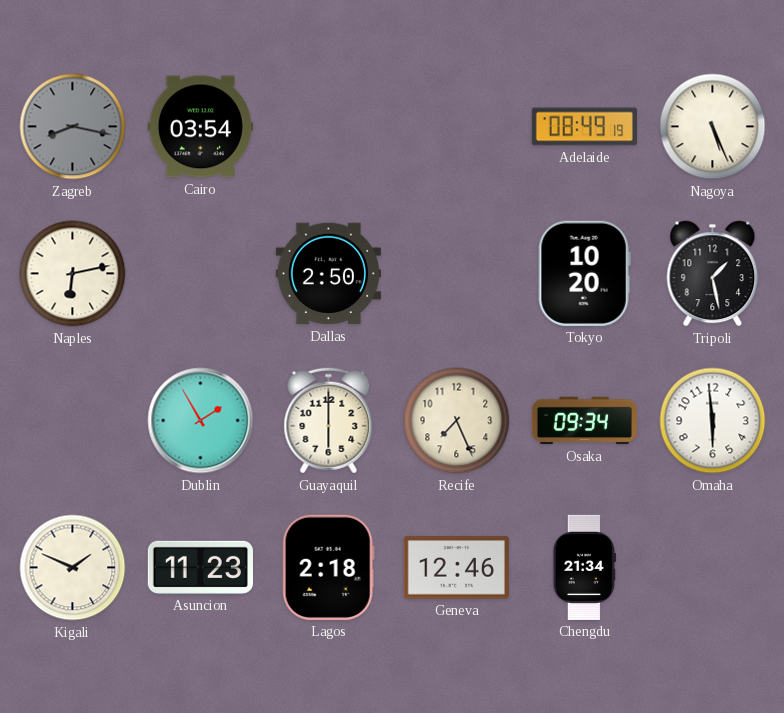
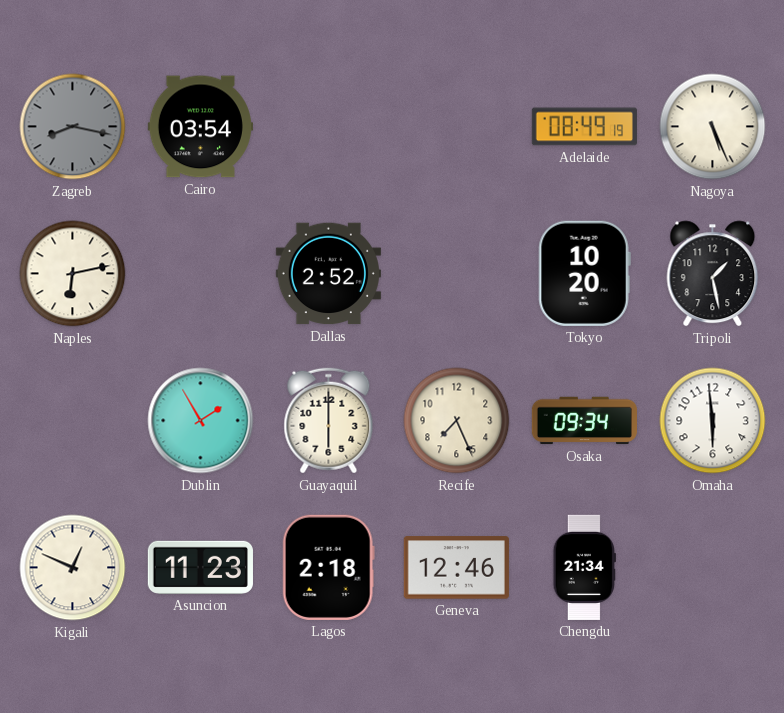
Dallas: 2:50 -> 2:52
Kigali: 1:49 -> 12:49
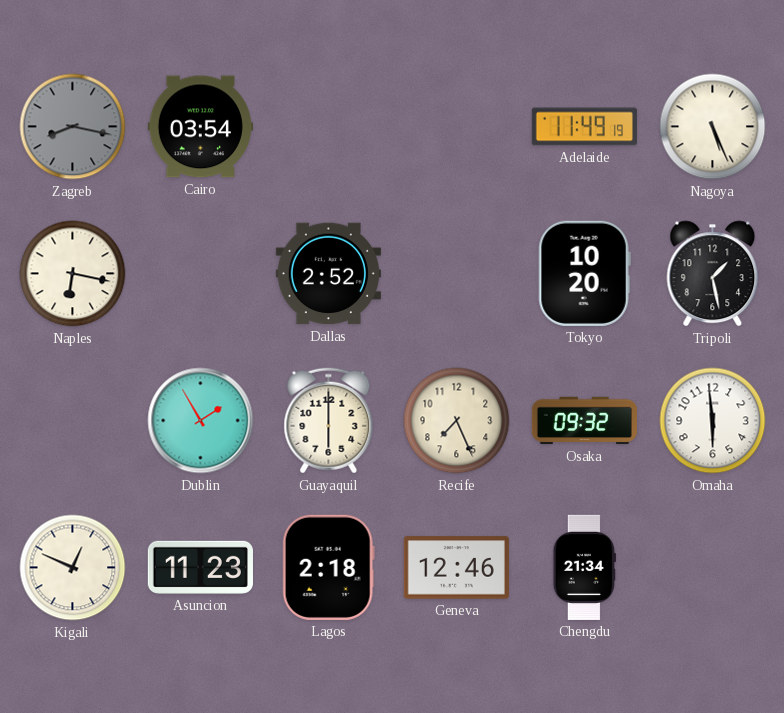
Adelaide: 08:49 -> 11:49
Naples: 6:13 -> 6:17
Osaka: 09:34 -> 09:32
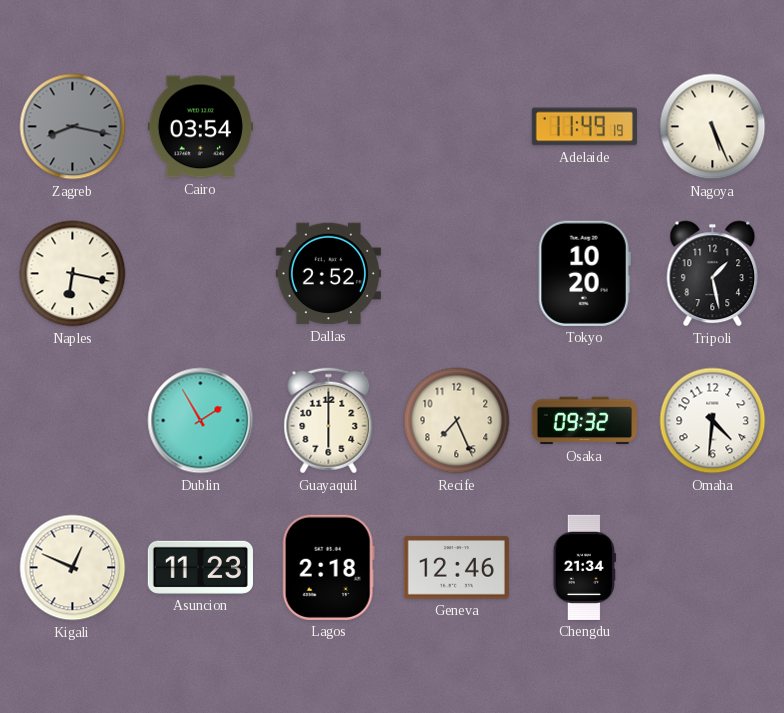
Omaha: 5:59 -> 4:31
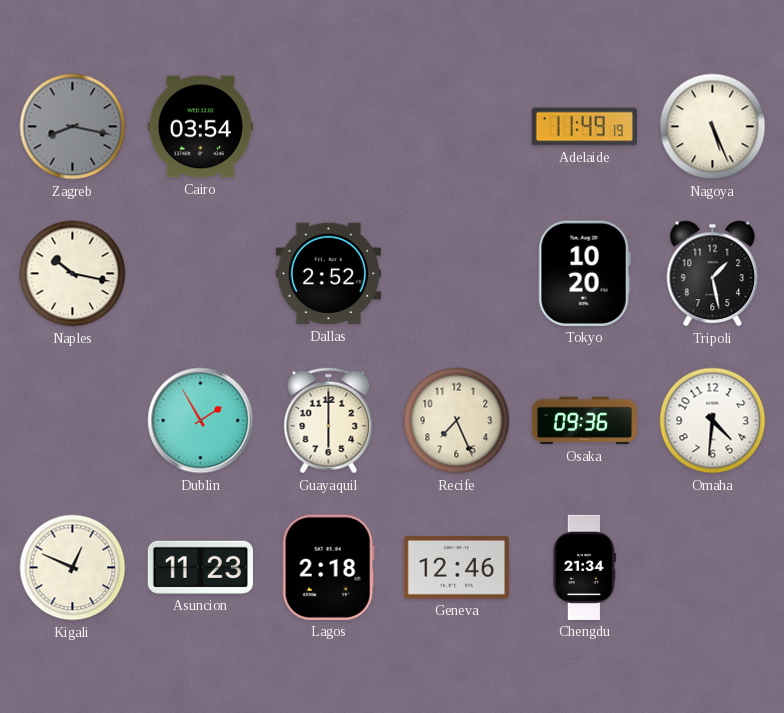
Naples: 6:17 -> 10:17
Osaka: 09:32 -> 09:36
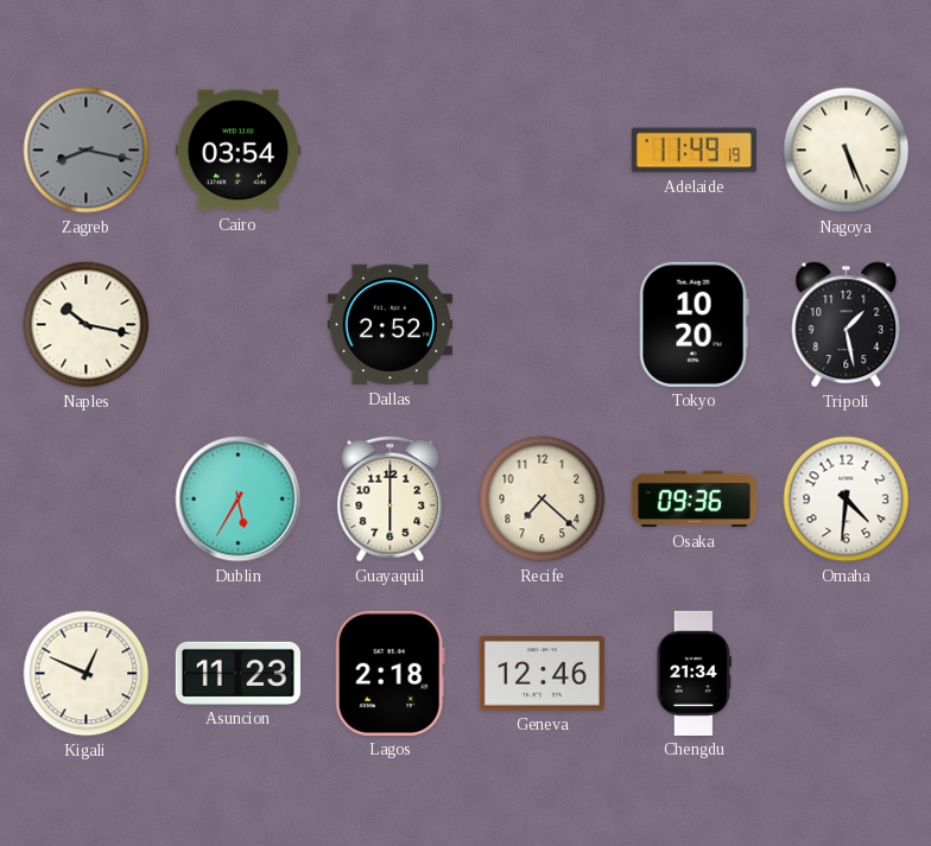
Dublin: 1:55 -> 5:35
Recife: 7:26 -> 7:22
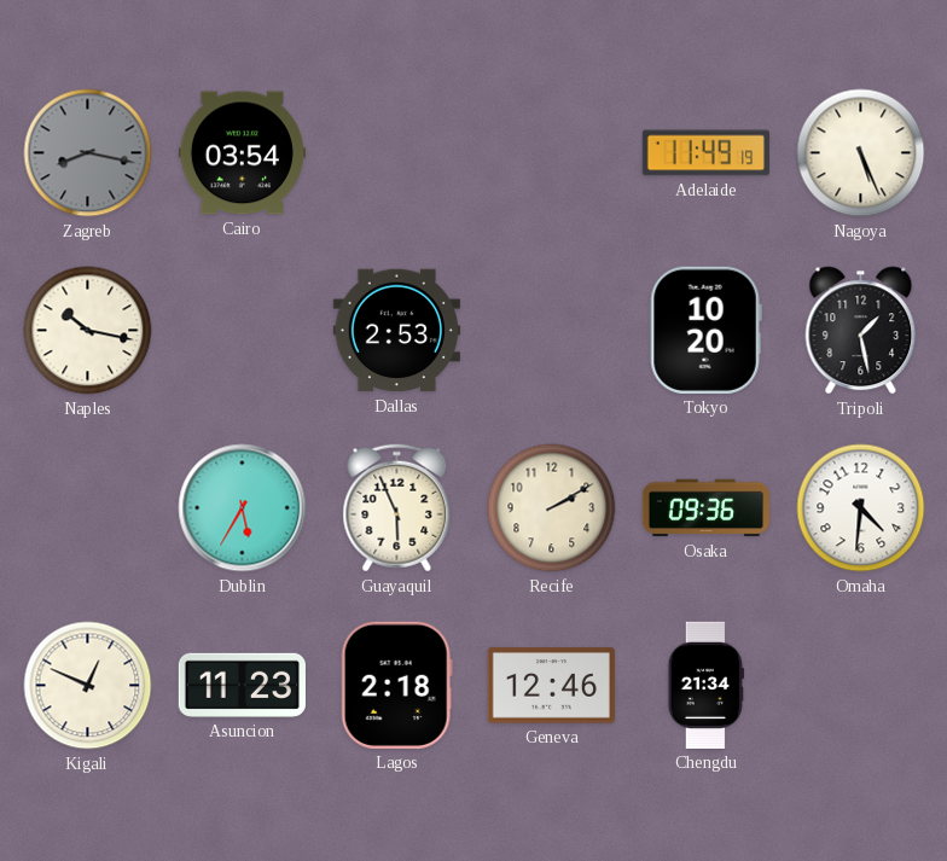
Dallas: 2:52 -> 2:53
Guayaquil: 6:00 -> 5:56
Recife: 7:22 -> 2:10
